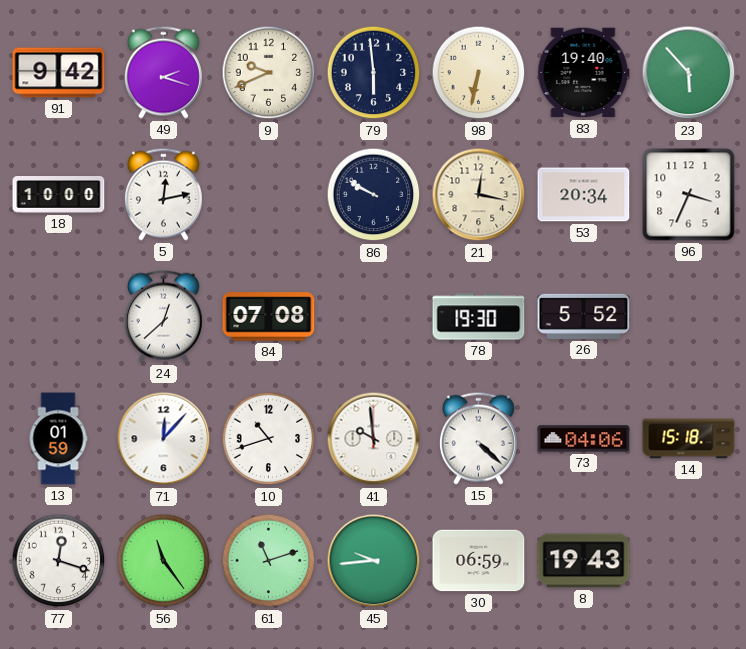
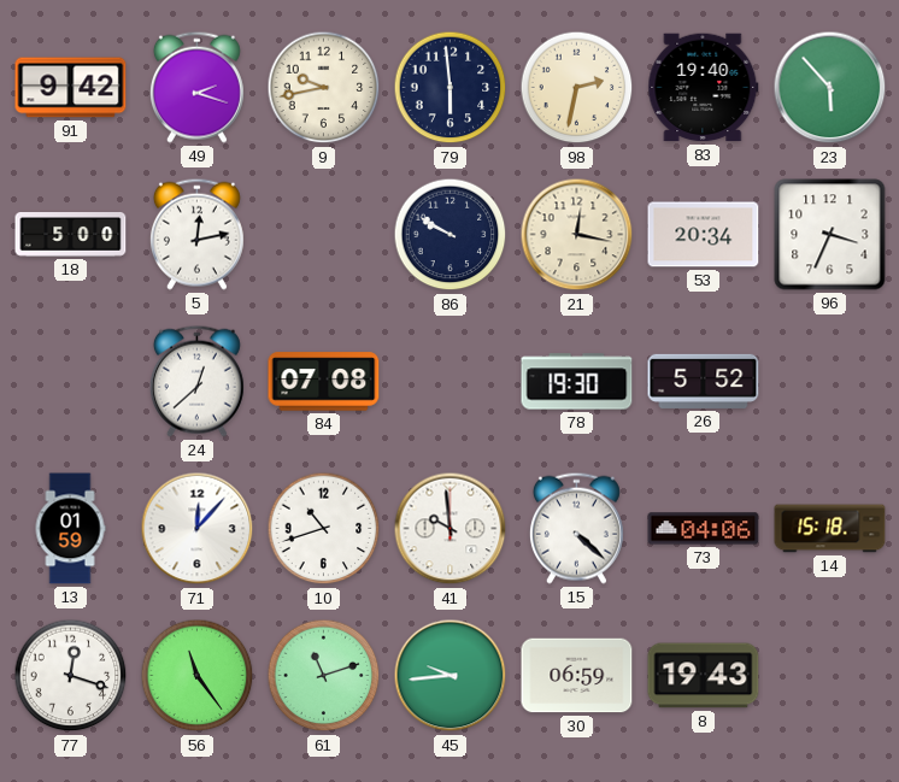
9: 9:41 -> 9:43
98: 6:32 -> 2:32
18: 10:00 -> 5:00
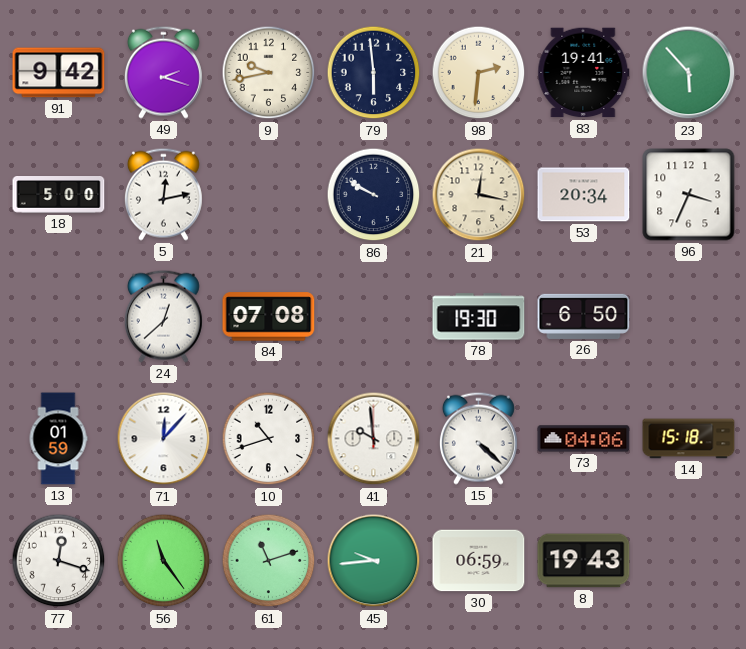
98: 2:32 -> 2:31
83: 19:40 -> 19:41
26: 5:52 -> 6:50
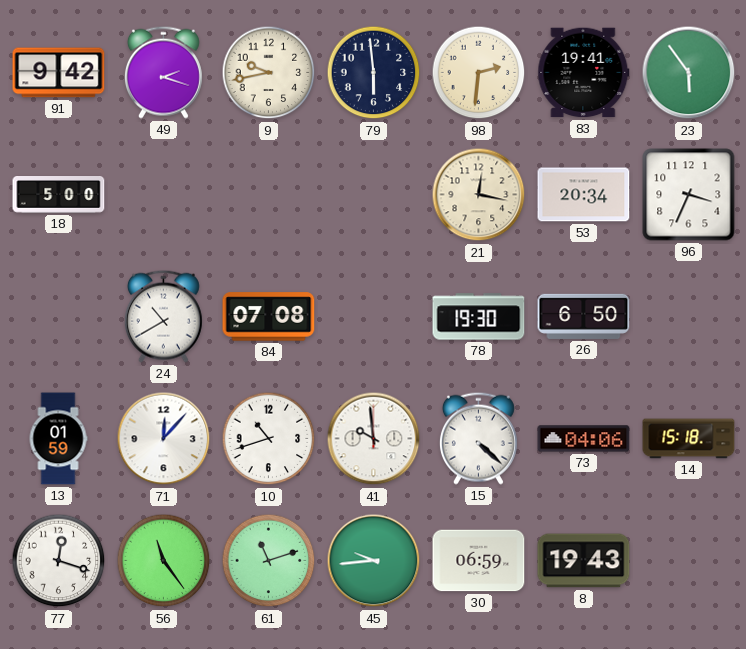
23: 5:53 -> 5:54
5: 12:13 -> none
86: 9:50 -> none
24: 12:38 -> 10:40
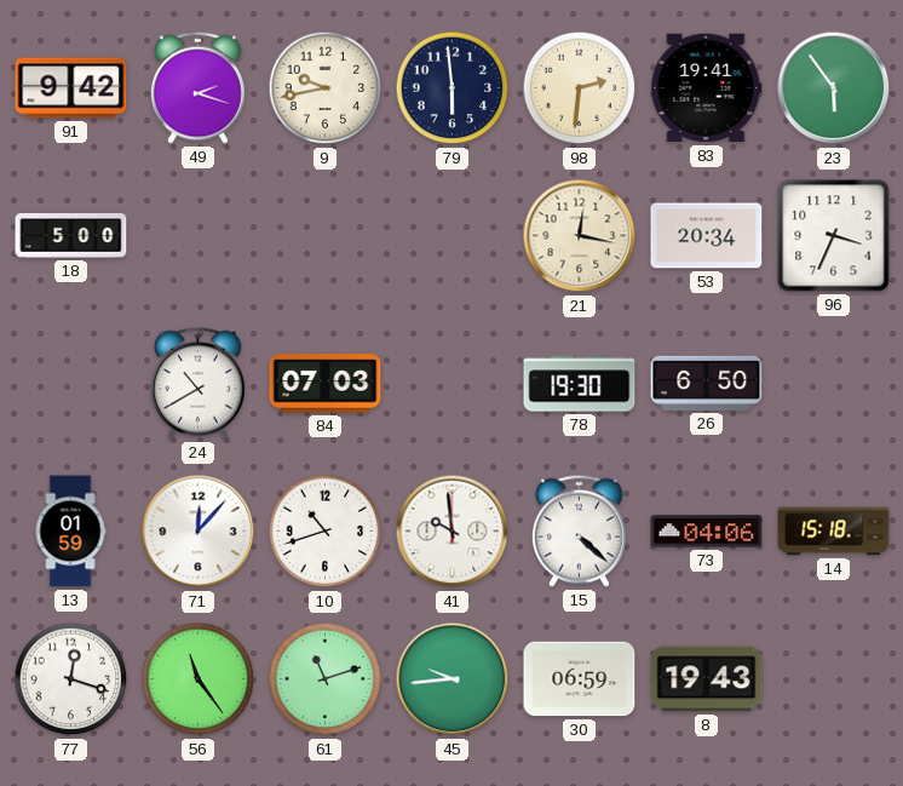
84: 07:08 -> 07:03
